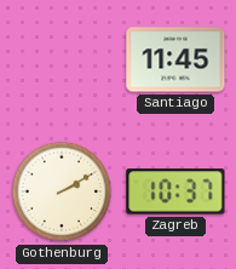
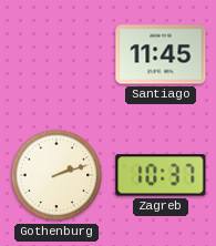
Gothenburg: 2:10 -> 2:12
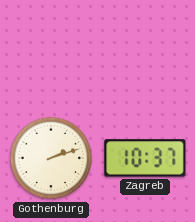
Santiago: 11:45 -> none
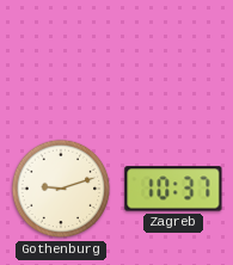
Gothenburg: 2:12 -> 9:12
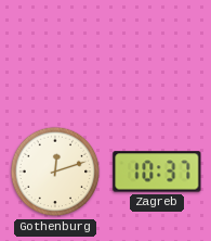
Gothenburg: 9:12 -> 12:12
